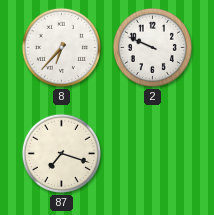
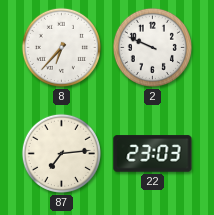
87: 7:18 -> 7:14
22: none -> 23:03
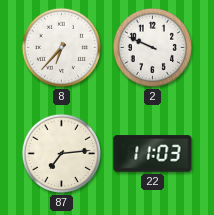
22: 23:03 -> 11:03
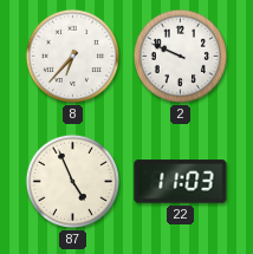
87: 7:14 -> 4:56
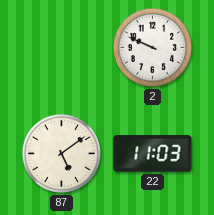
8: 6:37 -> none
87: 4:56 -> 5:09
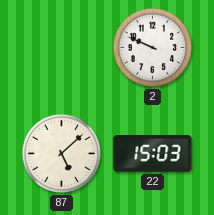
87: 5:09 -> 5:08
22: 11:03 -> 15:03
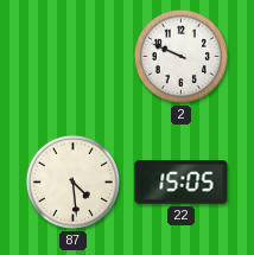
87: 5:08 -> 4:29
22: 15:03 -> 15:05
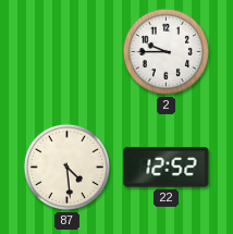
2: 9:49 -> 9:45
22: 15:05 -> 12:52
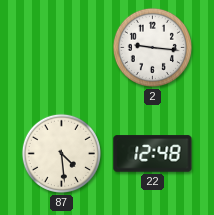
2: 9:45 -> 9:16
22: 12:52 -> 12:48
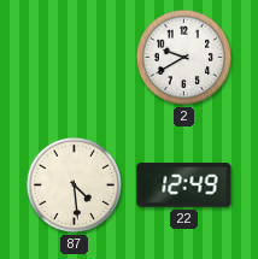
2: 9:16 -> 9:40
22: 12:48 -> 12:49
